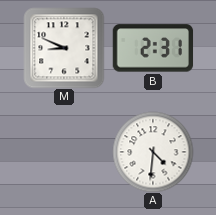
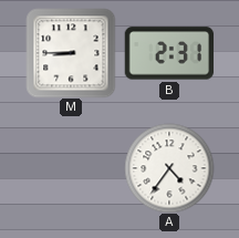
M: 8:49 -> 8:45
A: 4:31 -> 4:36
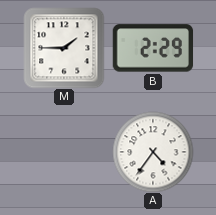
M: 8:45 -> 1:45
B: 2:31 -> 2:29
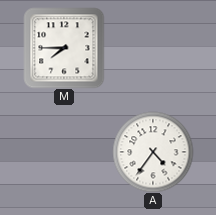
M: 1:45 -> 7:45
B: 2:29 -> none
